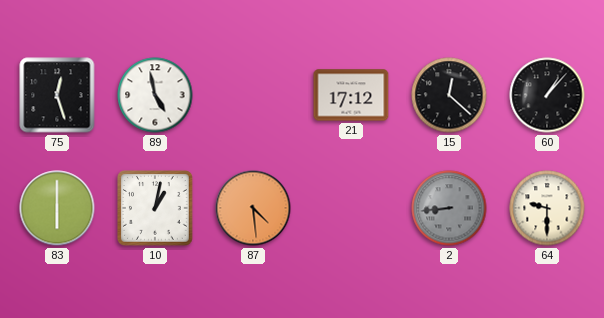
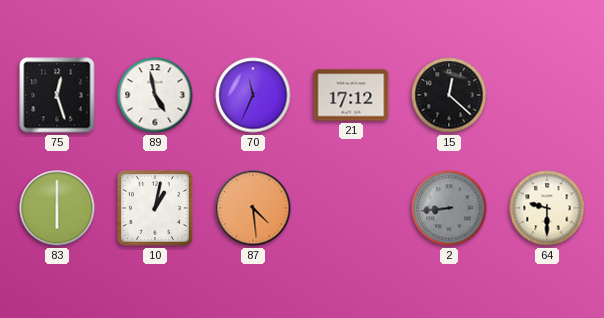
70: none -> 11:34
60: 1:07 -> none
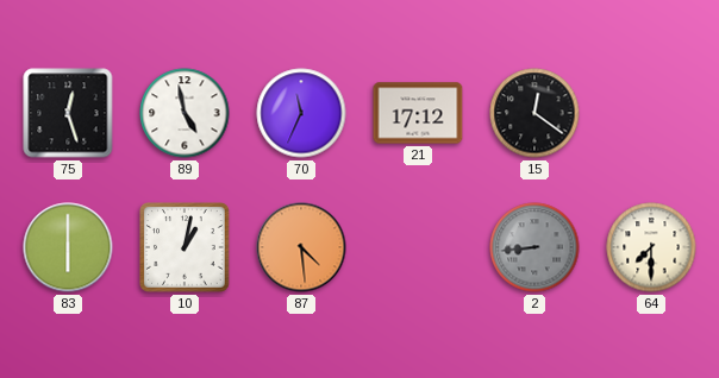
15: 12:22 -> 12:21
64: 9:30 -> 7:30
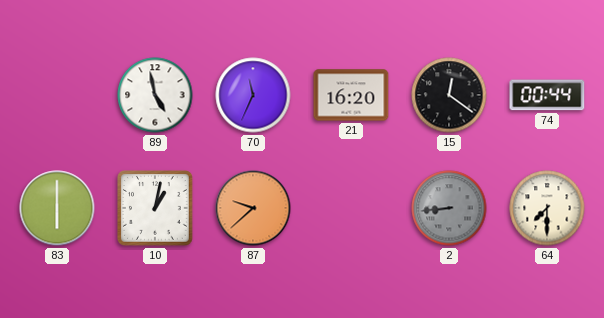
75: 12:27 -> none
21: 17:12 -> 16:20
74: none -> 00:44
87: 4:29 -> 9:38
